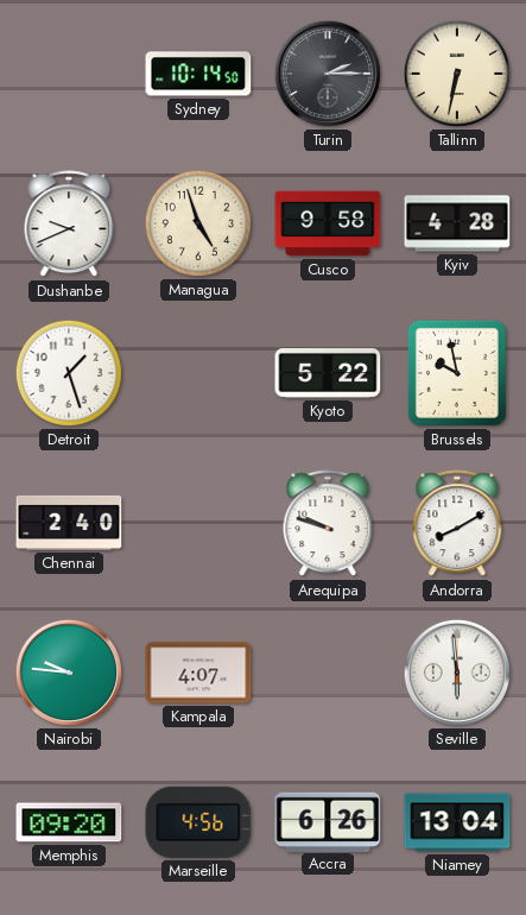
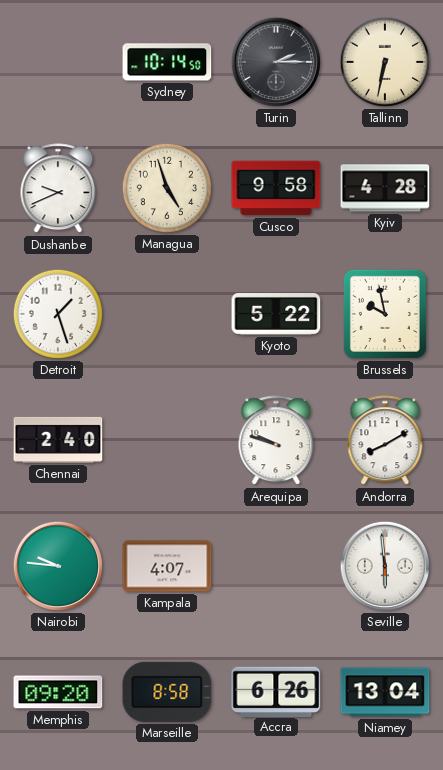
Marseille: 4:56 -> 8:58
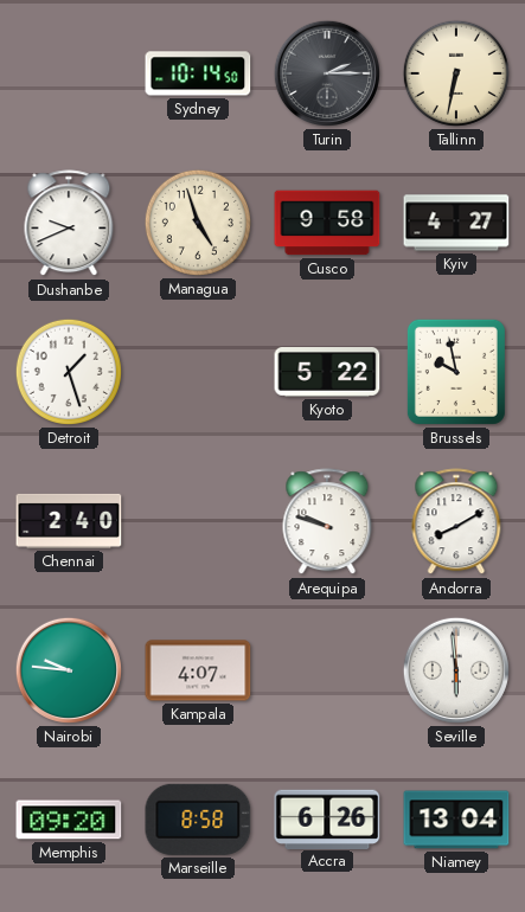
Kyiv: 4:28 -> 4:27
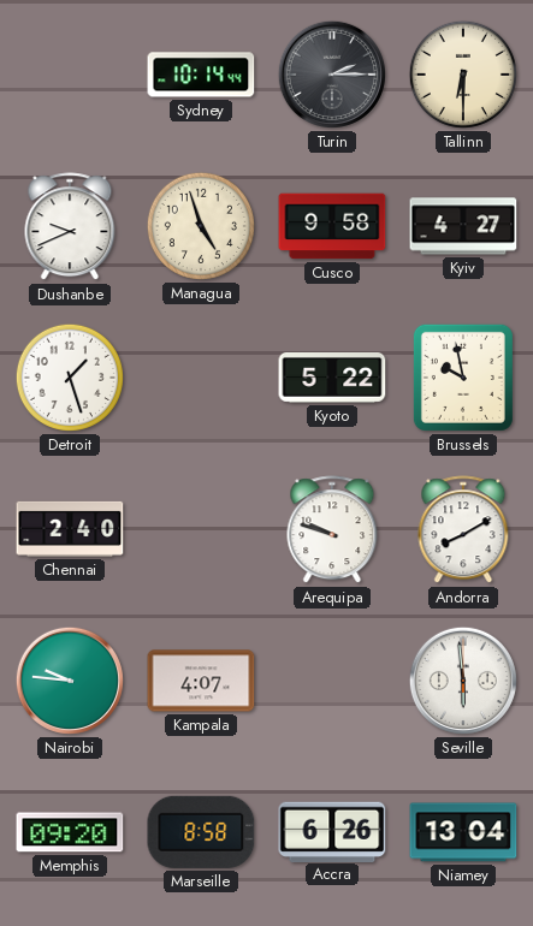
Sydney: 10:14:50 -> 10:14:44
Tallinn: 6:32 -> 6:30
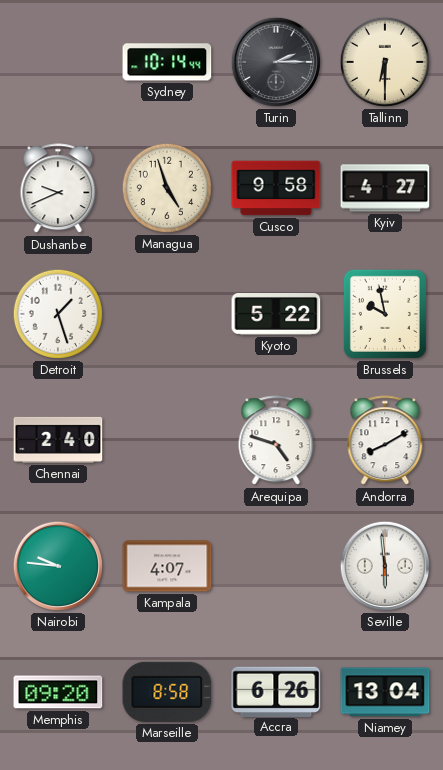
Arequipa: 9:48 -> 4:48
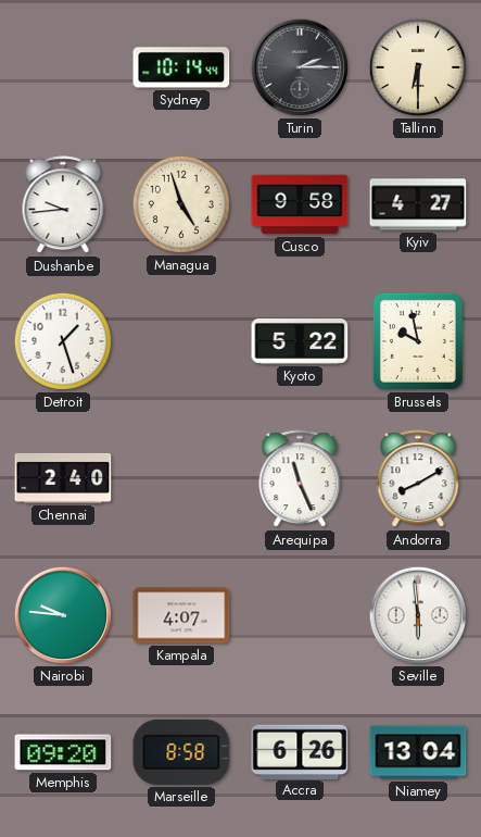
Dushanbe: 9:41 -> 9:44
Arequipa: 4:48 -> 11:26
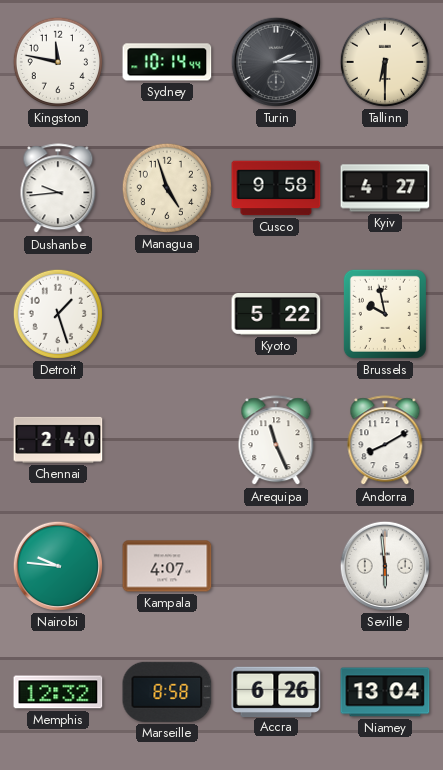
Kingston: none -> 11:47
Memphis: 09:20 -> 12:32
